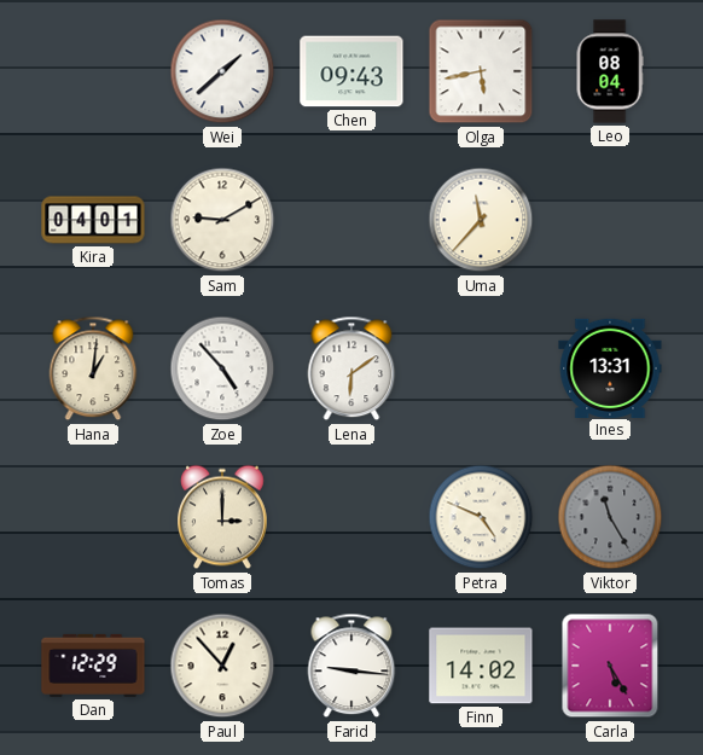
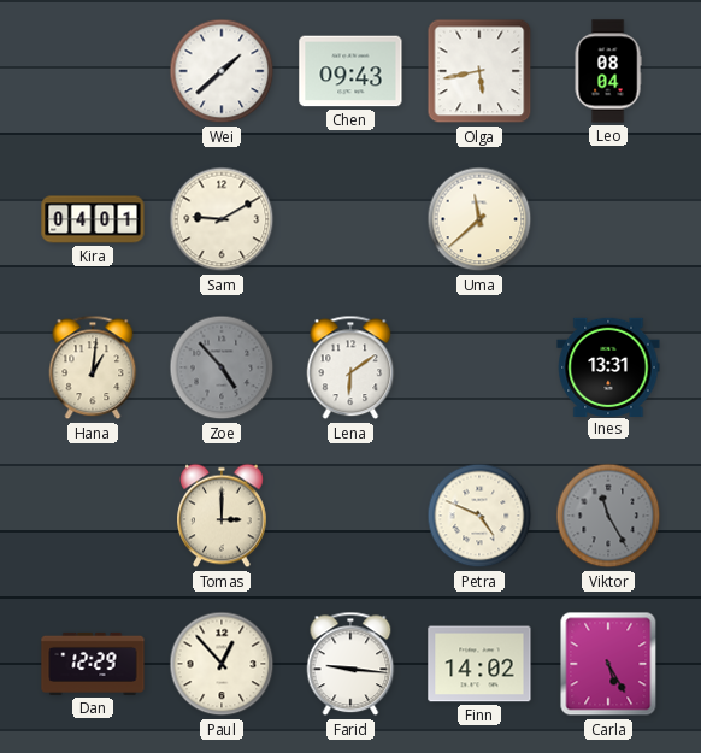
Uma: 11:37 -> 11:38
Zoe dial: white -> grey
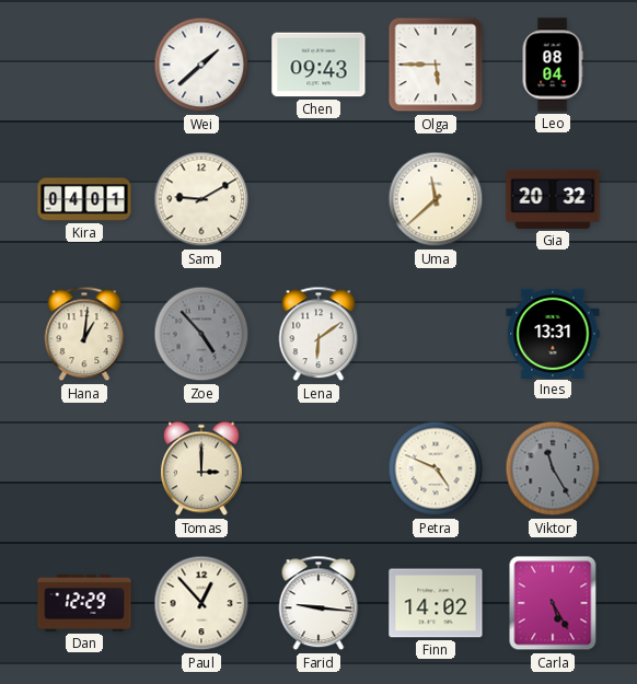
Olga: 5:43 -> 5:45
Gia: none -> 20:32
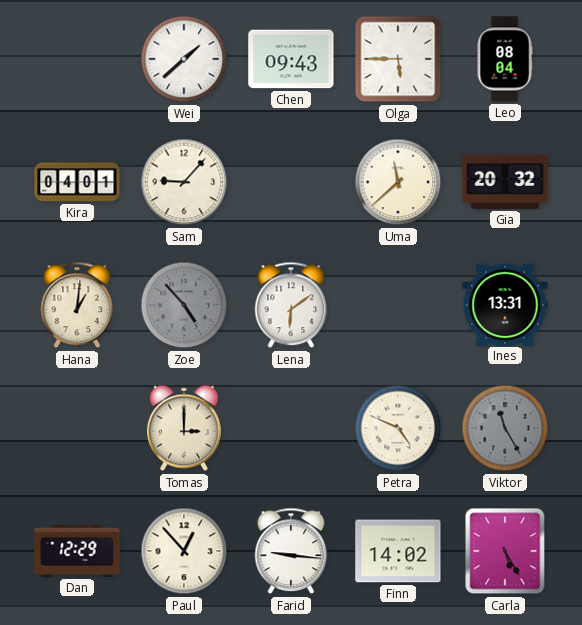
Sam: 9:10 -> 9:07
